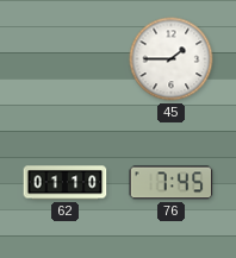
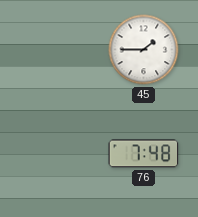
62: 01:10 -> none
76: 7:45 -> 7:48
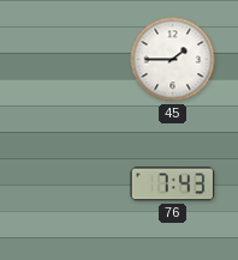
76: 7:48 -> 7:43
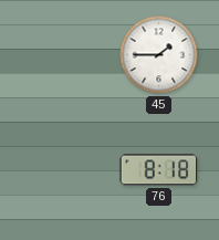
76: 7:43 -> 8:18
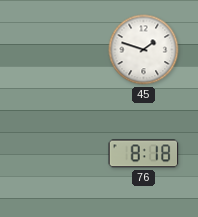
45: 1:45 -> 1:48
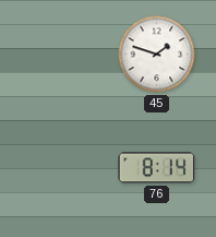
76: 8:18 -> 8:14
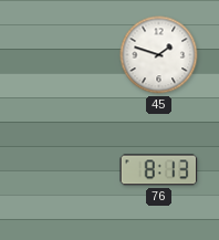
76: 8:14 -> 8:13
